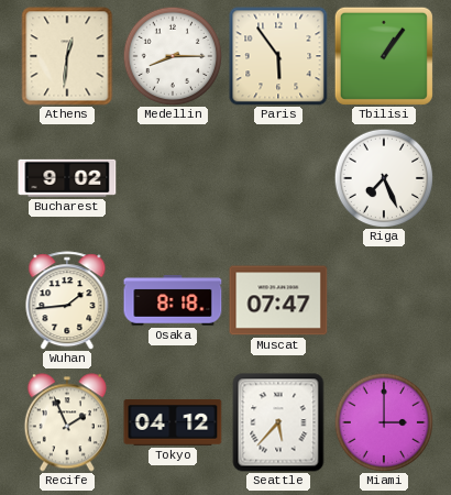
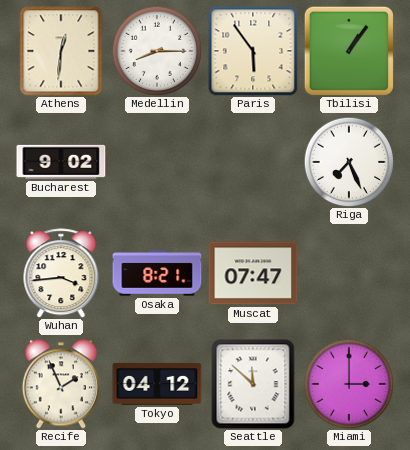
Wuhan: 1:44 -> 3:44
Osaka: 8:18 -> 8:21
Seattle: 5:37 -> 11:52
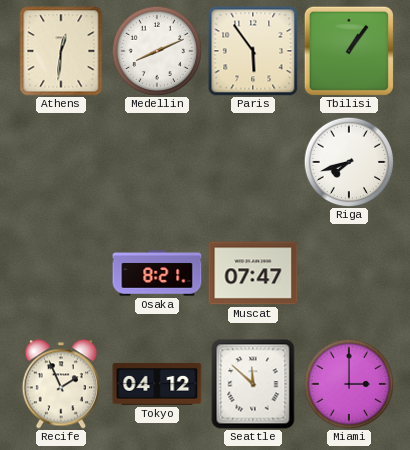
Medellin: 8:15 -> 8:11
Bucharest: 9:02 -> none
Riga: 7:26 -> 7:42
Wuhan: 3:44 -> none
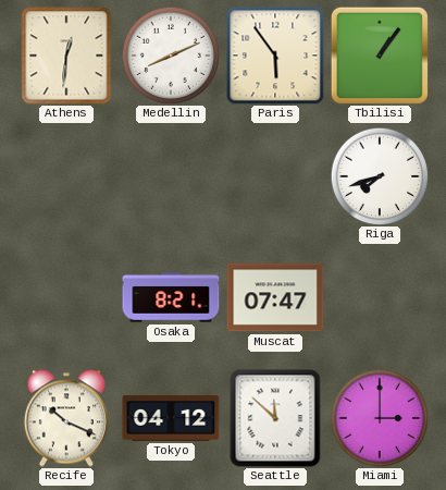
Recife: 1:56 -> 10:19
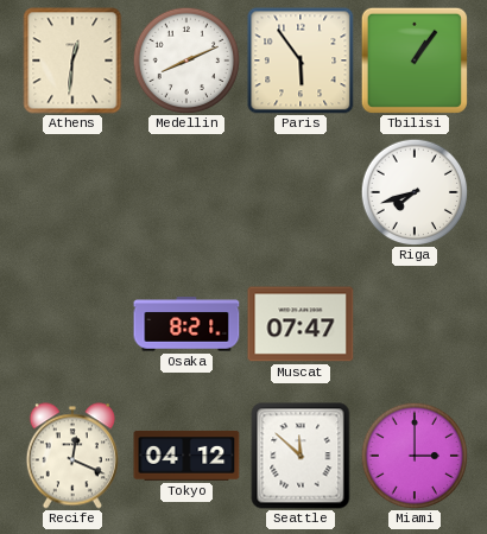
Recife: 10:19 -> 12:19
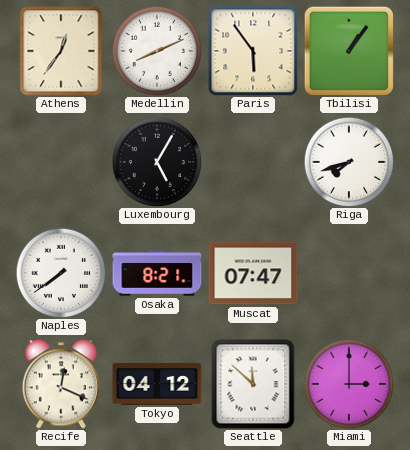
Athens: 12:31 -> 12:36
Luxembourg: none -> 5:05
Naples: none -> 7:39
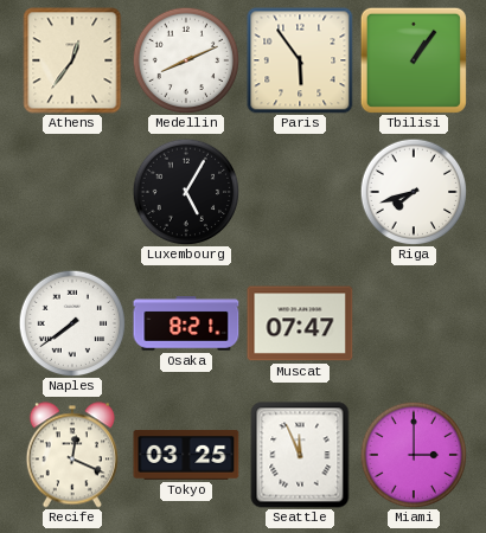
Tokyo: 04:12 -> 03:25
Seattle: 11:52 -> 11:56
